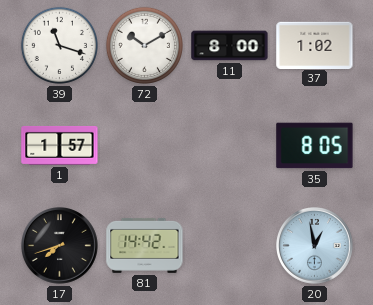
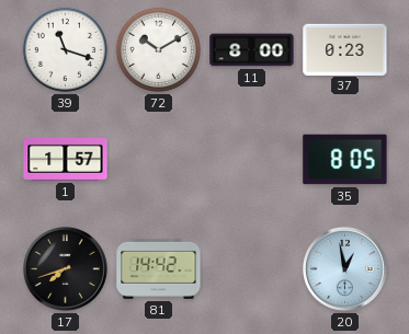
37: 1:02 -> 0:23
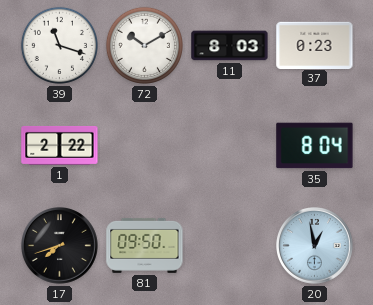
11: 8:00 -> 8:03
1: 1:57 -> 2:22
35: 8:05 -> 8:04
81: 14:42 -> 09:50
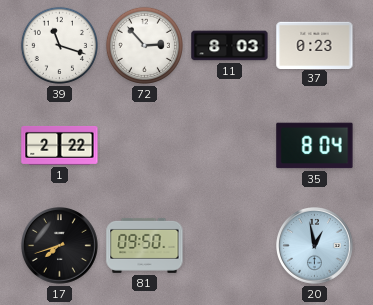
72: 10:10 -> 2:53
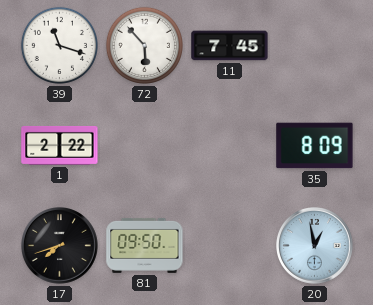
72: 2:53 -> 5:53
11: 8:03 -> 7:45
37: 0:23 -> none
35: 8:04 -> 8:09
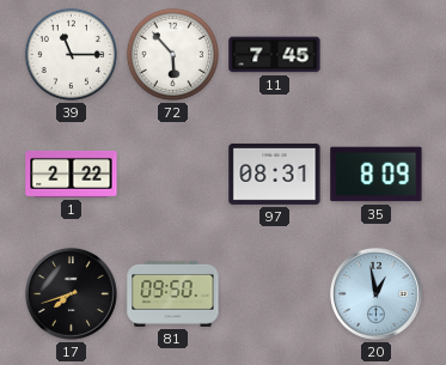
39: 11:18 -> 11:15
97: none -> 08:31
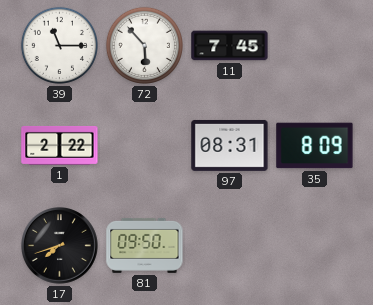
20: 12:58 -> none
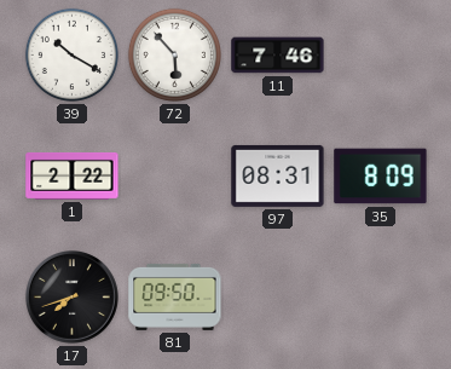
39: 11:15 -> 10:20
11: 7:45 -> 7:46
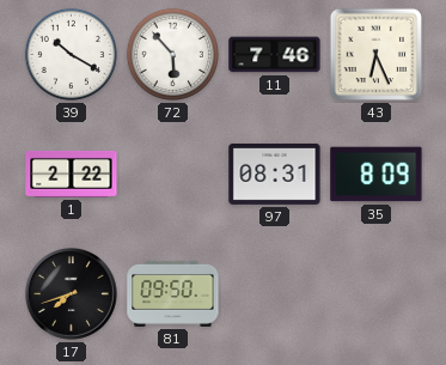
43: none -> 6:26
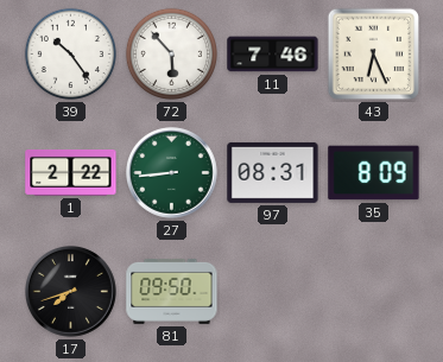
39: 10:20 -> 10:24
27: none -> 8:44
